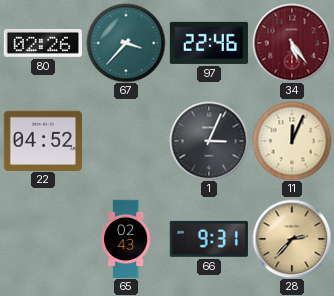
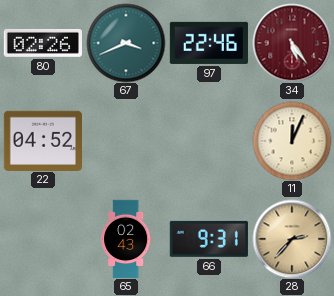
67: 3:37 -> 3:41
1: 3:04 -> none
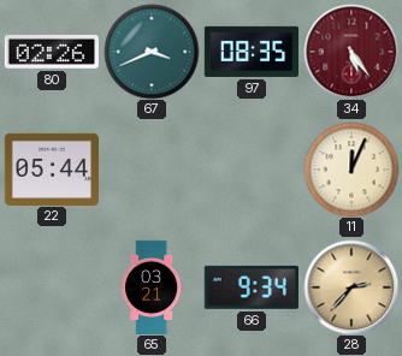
97: 22:46 -> 08:35
22: 04:52 -> 05:44
65: 02:43 -> 03:21
66: 9:31 -> 9:34
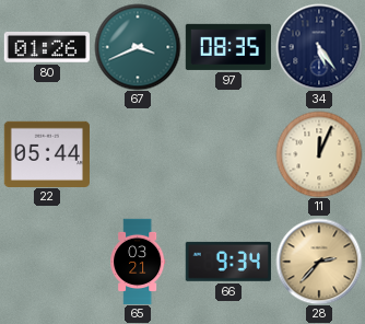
80: 02:26 -> 01:26
34 dial: burgundy -> navy
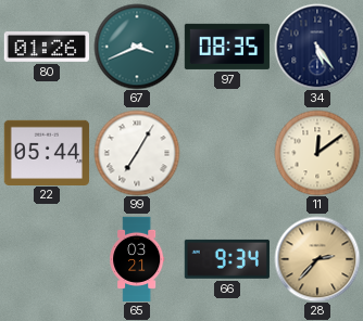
99: none -> 7:05
11: 12:04 -> 12:09
